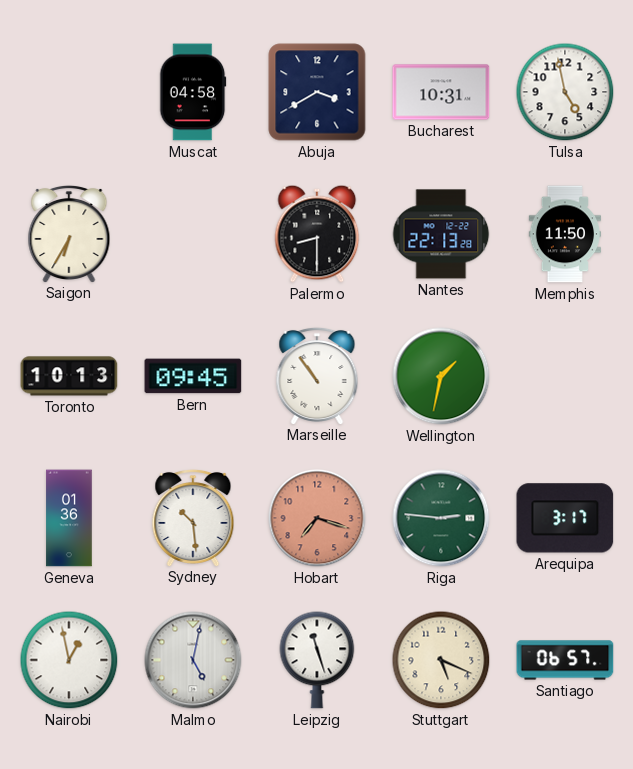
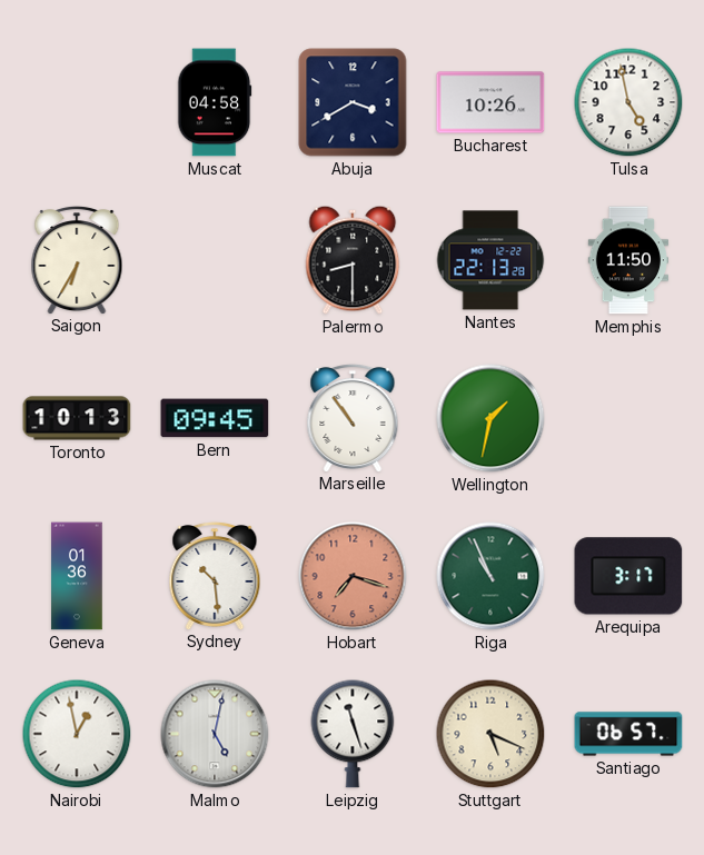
Bucharest: 10:31 -> 10:26
Riga: 2:46 -> 10:56
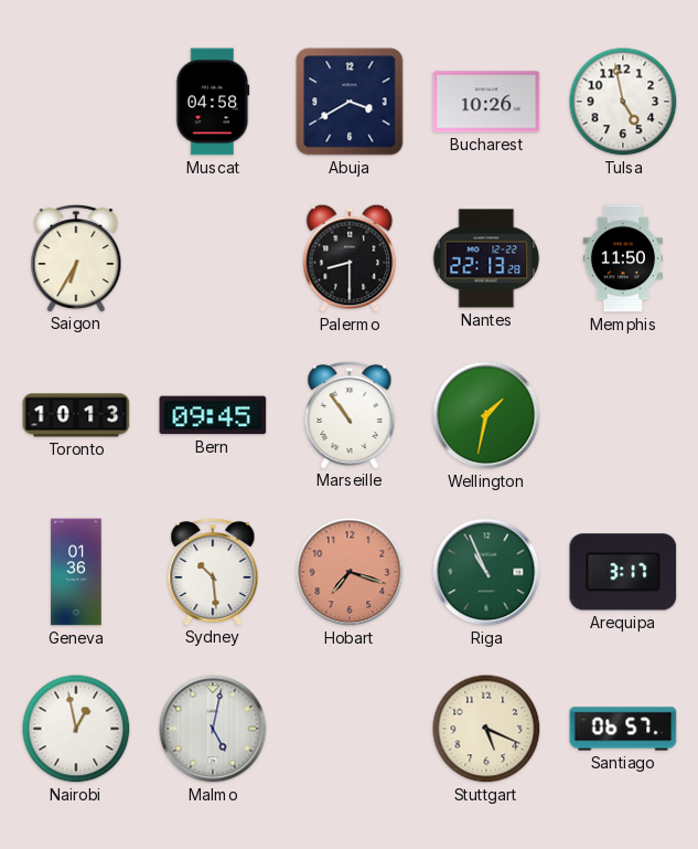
Leipzig: 11:27 -> none
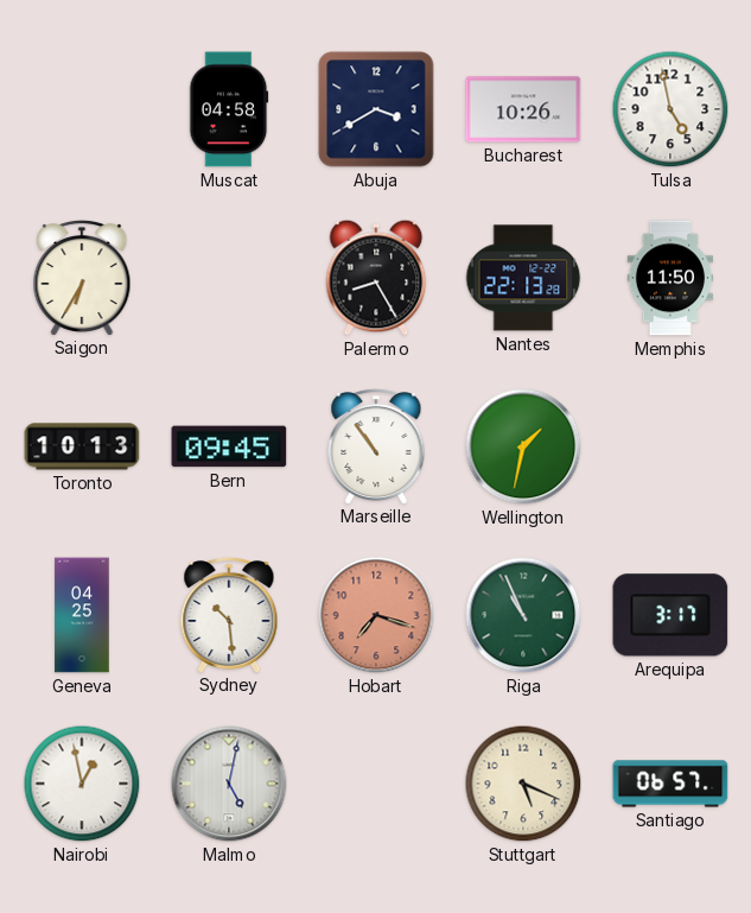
Palermo: 8:30 -> 8:25
Geneva: 01:36 -> 04:25
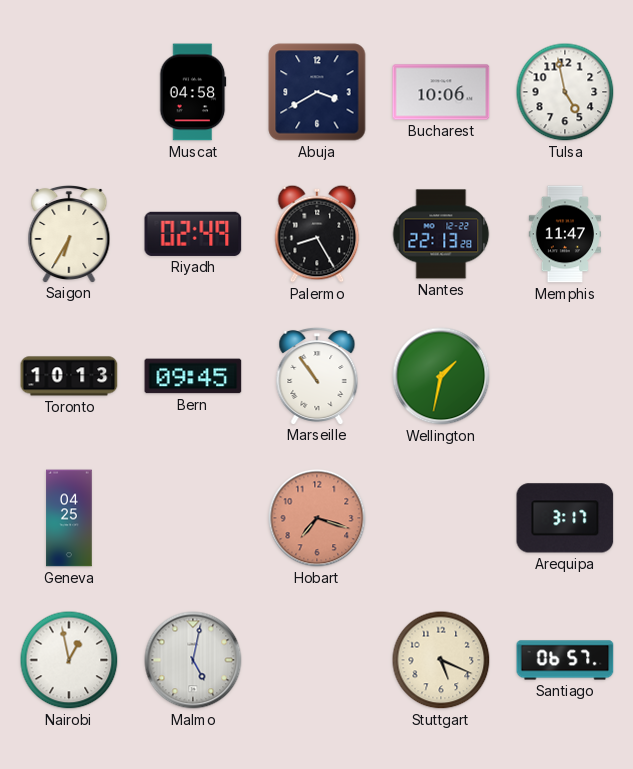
Bucharest: 10:26 -> 10:06
Riyadh: none -> 02:49
Memphis: 11:50 -> 11:47
Sydney: 10:29 -> none
Riga: 10:56 -> none
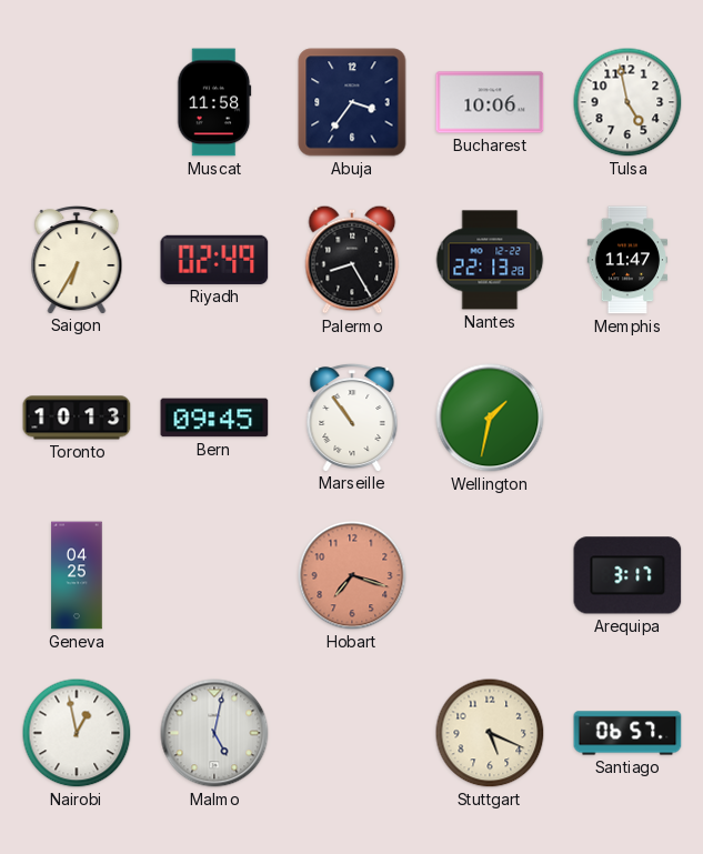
Muscat: 04:58 -> 11:58
Abuja: 3:40 -> 3:36
